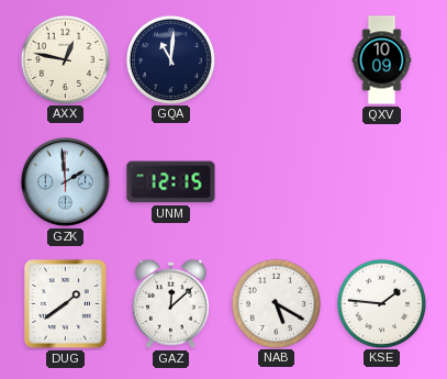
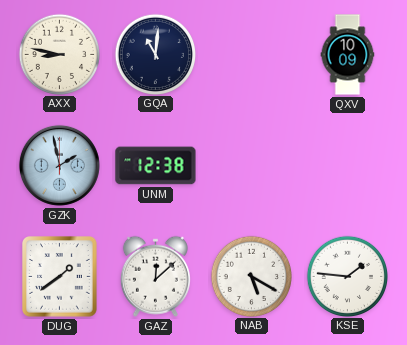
AXX: 12:47 -> 8:47
GZK: 1:59 -> 1:58
UNM: 12:15 -> 12:38
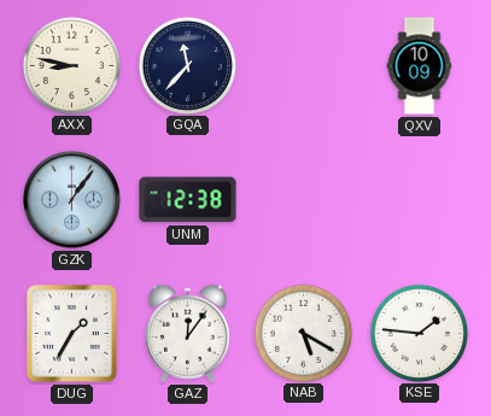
GQA: 11:01 -> 11:37
GZK: 1:58 -> 1:06
DUG: 1:39 -> 1:35
GAZ: 12:08 -> 12:06
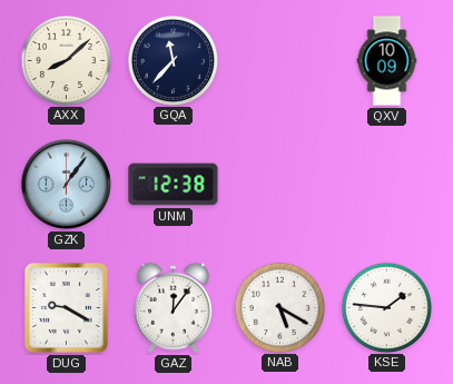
AXX: 8:47 -> 8:08
DUG: 1:35 -> 9:20
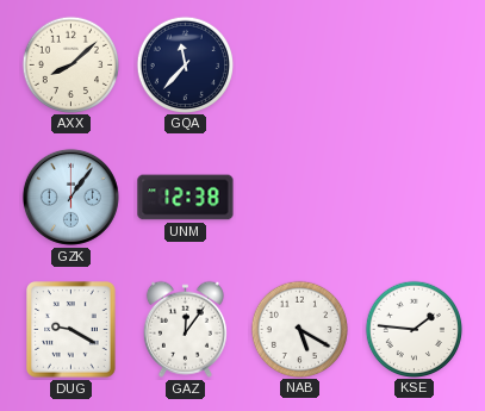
QXV: 10:09 -> none
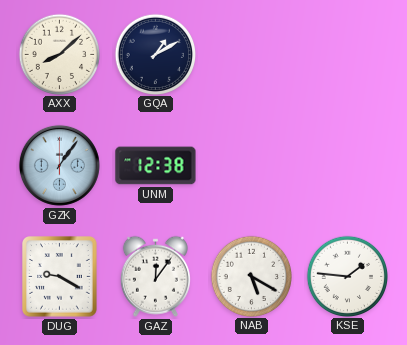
GQA: 11:37 -> 1:10
